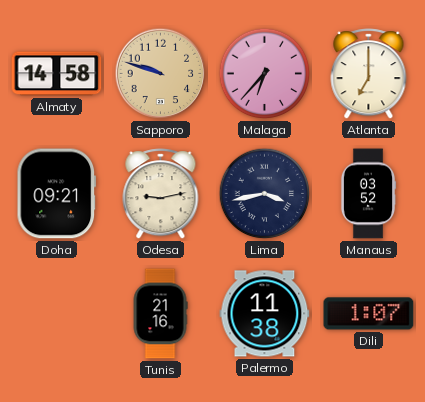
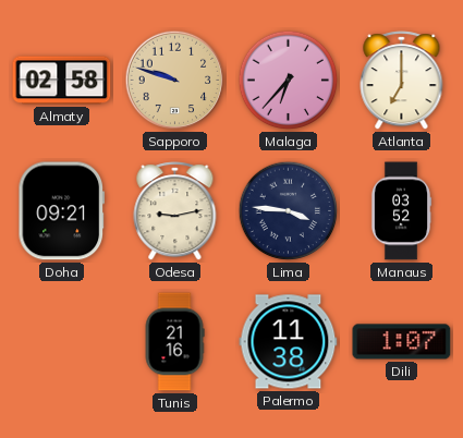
Almaty: 14:58 -> 02:58
Lima: 3:43 -> 3:46
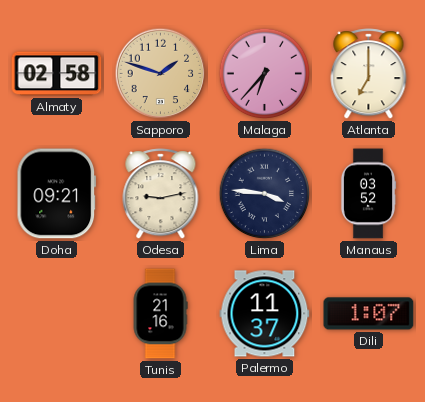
Sapporo: 9:48 -> 1:48
Palermo: 11:38 -> 11:37
